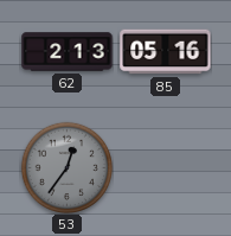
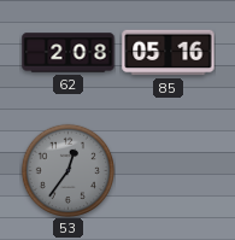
62: 2:13 -> 2:08
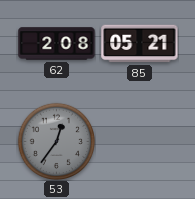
85: 05:16 -> 05:21
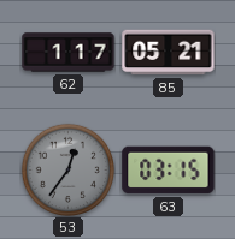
62: 2:08 -> 1:17
63: none -> 03:15
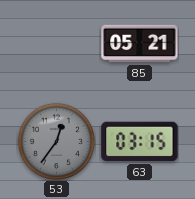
62: 1:17 -> none
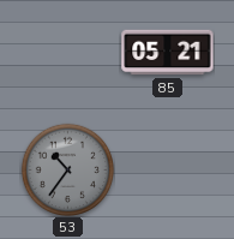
53: 12:36 -> 10:36
63: 03:15 -> none
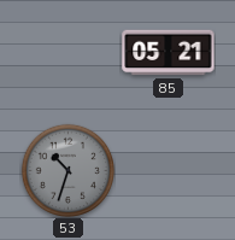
53: 10:36 -> 10:33
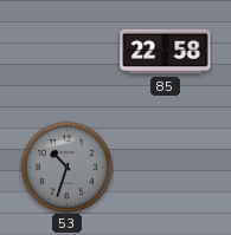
85: 05:21 -> 22:58
